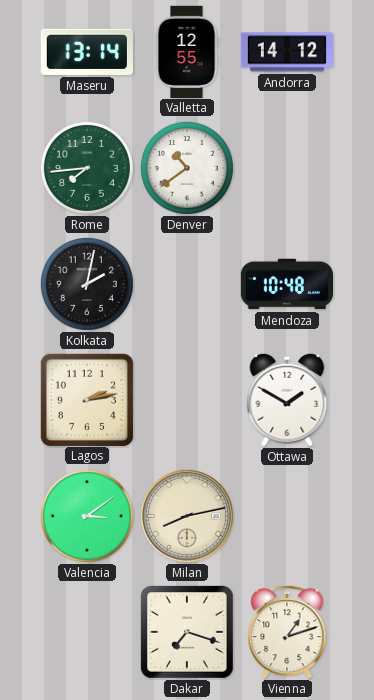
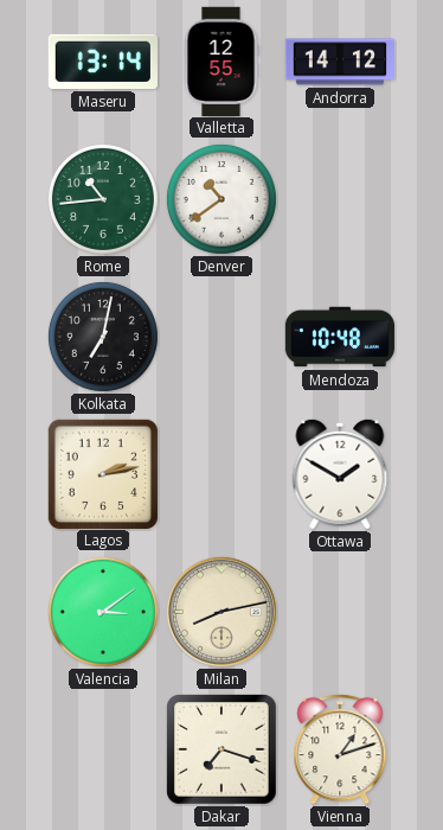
Rome: 7:44 -> 10:44
Kolkata: 2:02 -> 7:02
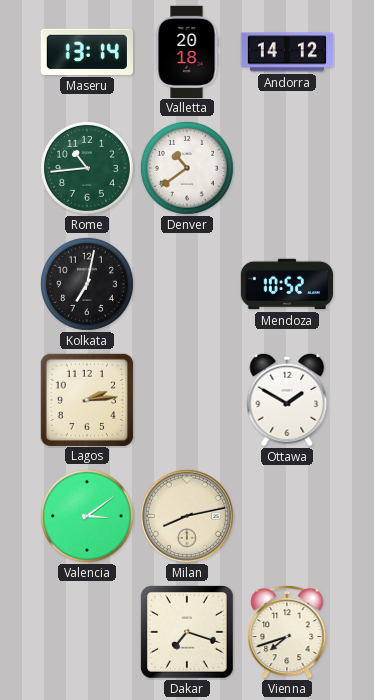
Valletta: 12:55 -> 20:18
Mendoza: 10:48 -> 10:52
Lagos: 2:13 -> 2:14
Vienna: 1:12 -> 7:42
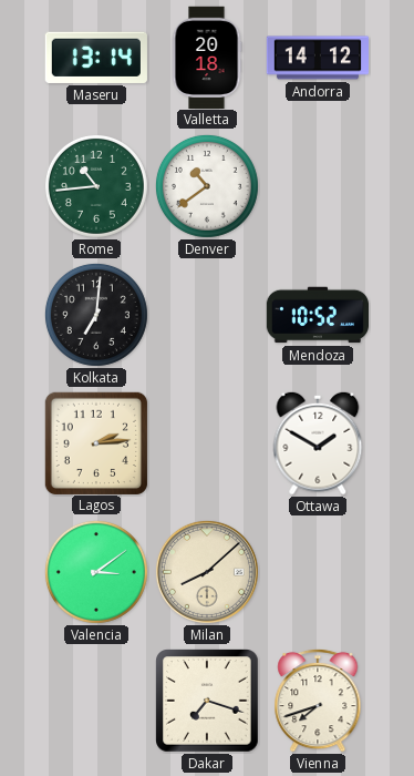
Kolkata: 7:02 -> 7:01
Milan: 8:13 -> 8:08
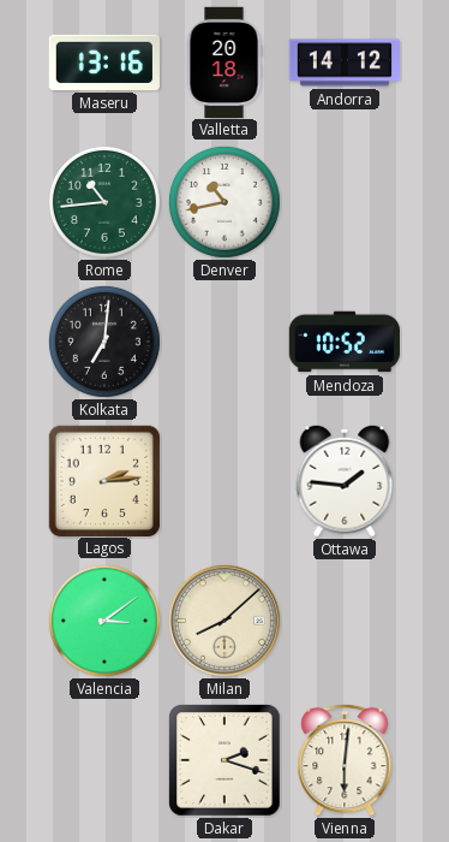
Maseru: 13:14 -> 13:16
Denver: 10:39 -> 10:43
Ottawa: 1:50 -> 1:46
Dakar: 7:18 -> 2:18
Vienna: 7:42 -> 6:01
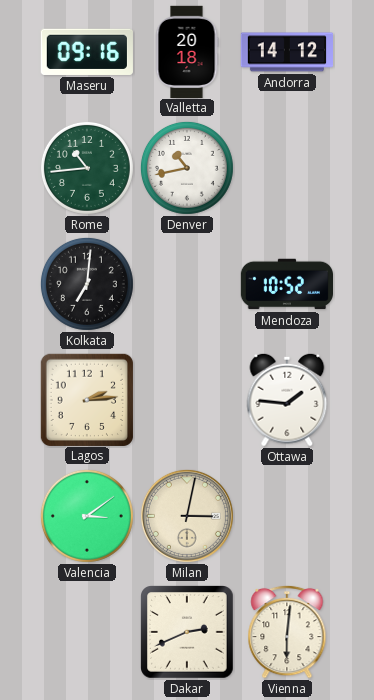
Maseru: 13:16 -> 09:16
Milan: 8:08 -> 3:02
Dakar: 2:18 -> 2:41
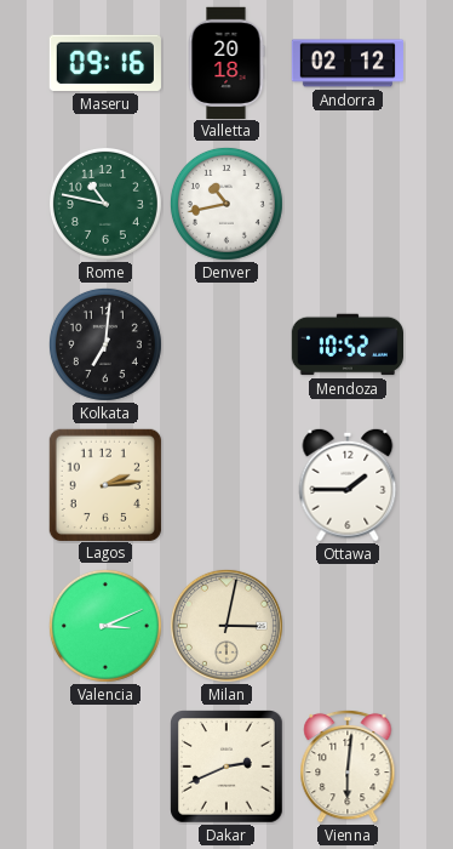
Andorra: 14:12 -> 02:12
Rome: 10:44 -> 10:47
Ottawa: 1:46 -> 1:45
Valencia: 3:09 -> 3:11
